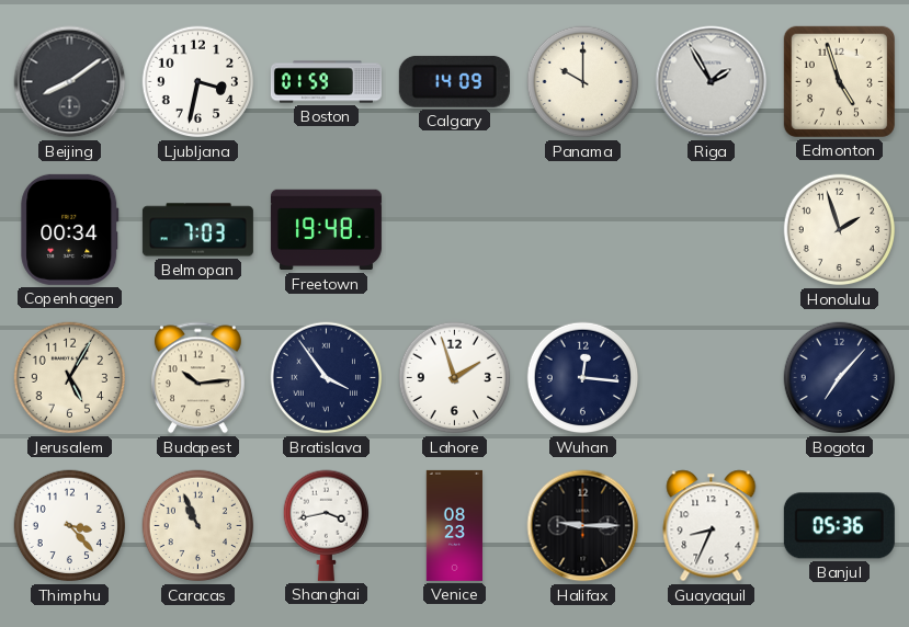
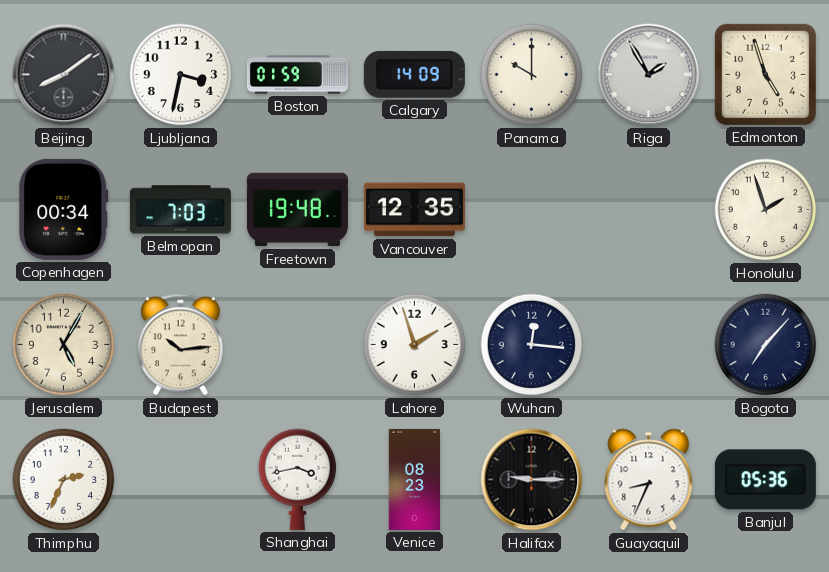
Vancouver: none -> 12:35
Bratislava: 3:54 -> none
Thimphu: 3:23 -> 2:34
Caracas: 10:56 -> none
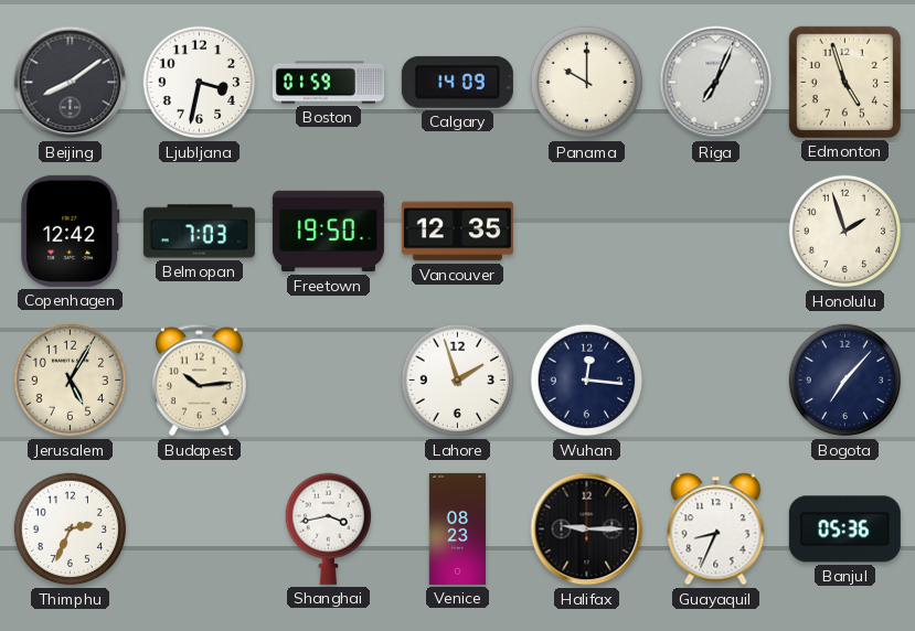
Riga: 1:55 -> 7:04
Copenhagen: 00:34 -> 12:42
Freetown: 19:48 -> 19:50
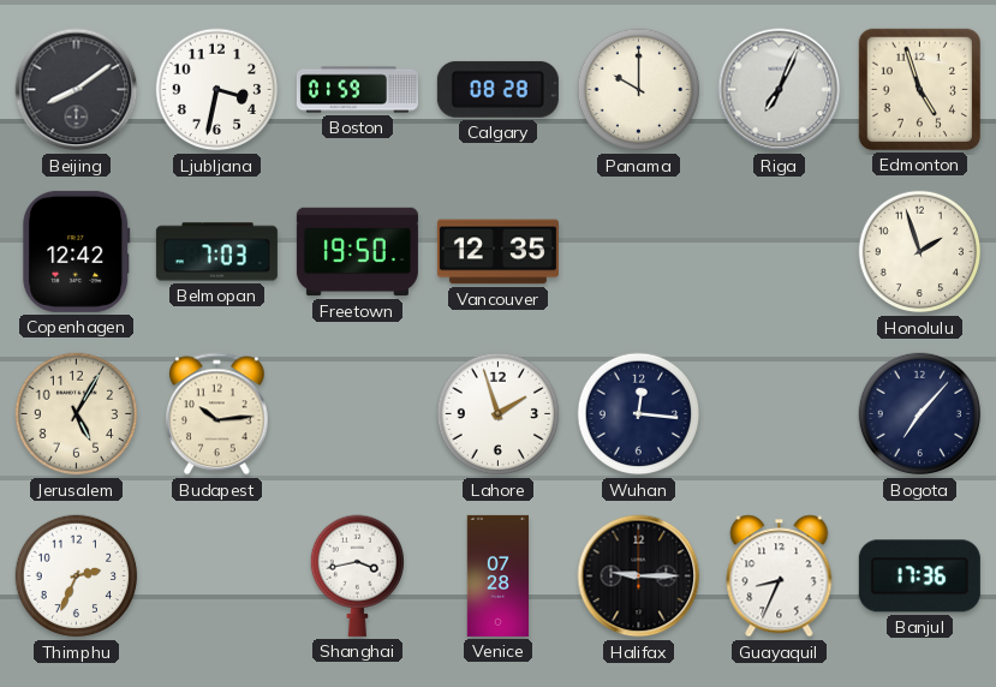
Calgary: 14:09 -> 08:28
Venice: 08:23 -> 07:28
Banjul: 05:36 -> 17:36
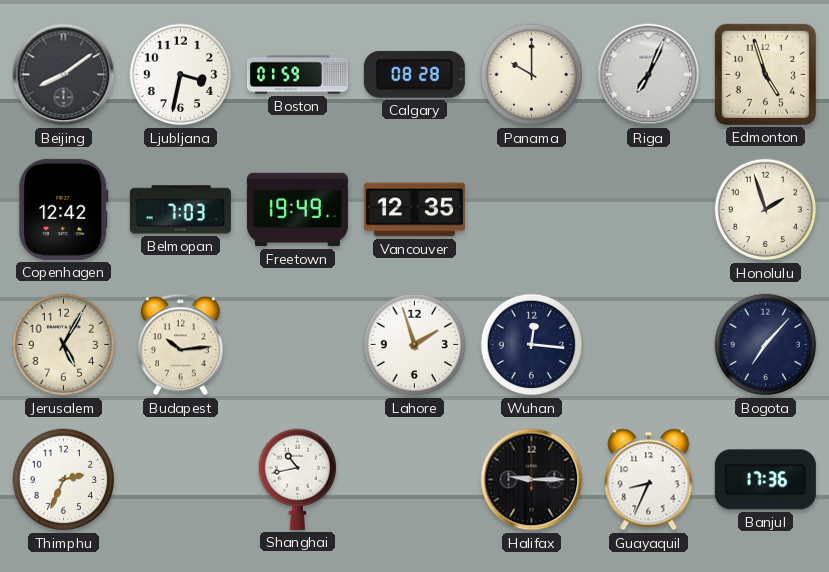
Freetown: 19:50 -> 19:49
Shanghai: 3:43 -> 10:43
Venice: 07:28 -> none
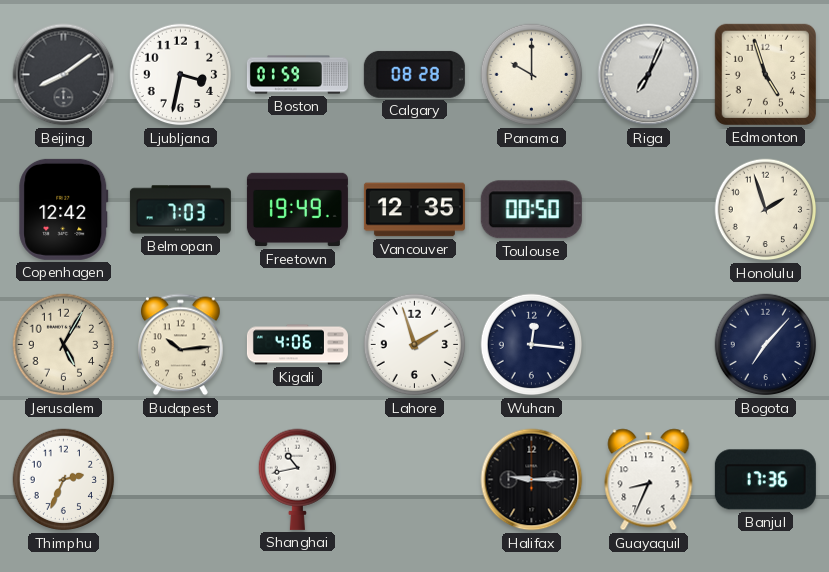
Toulouse: none -> 00:50
Kigali: none -> 4:06
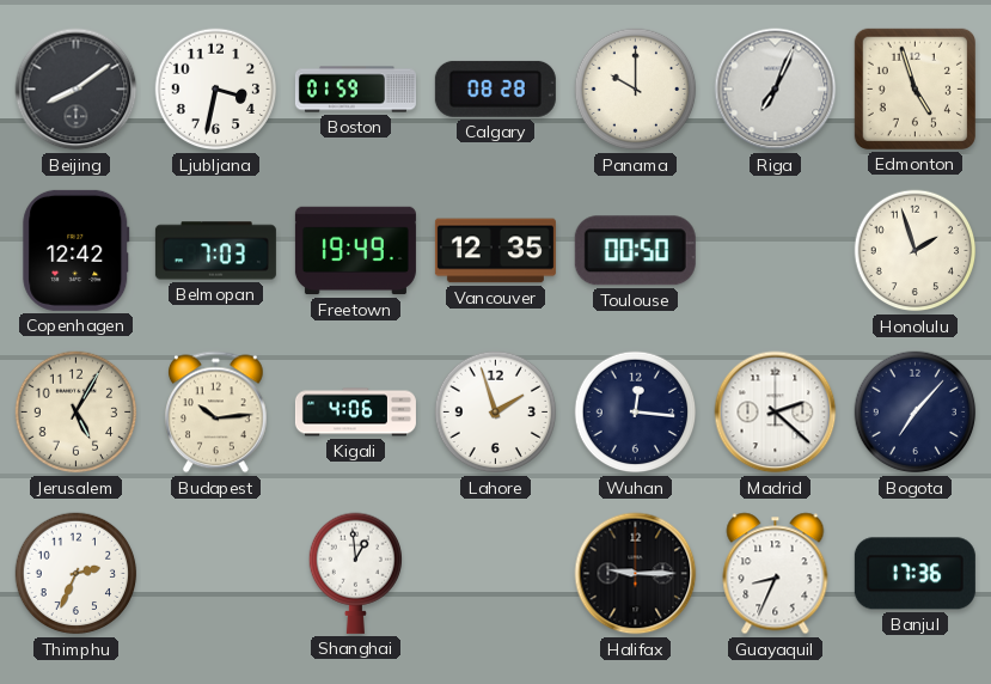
Madrid: none -> 2:22
Shanghai: 10:43 -> 12:59
